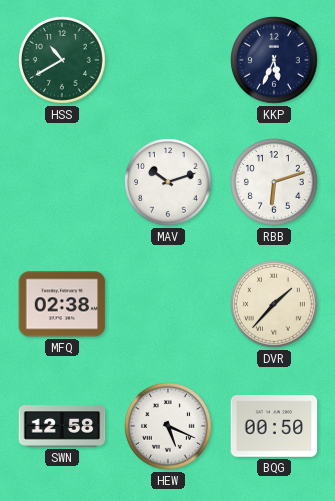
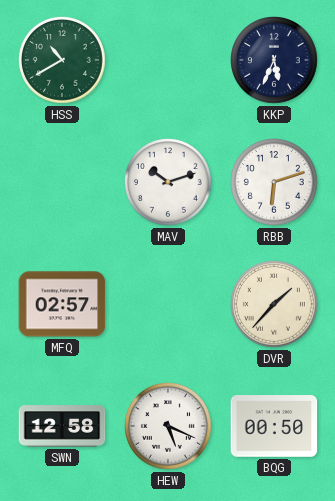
MFQ: 02:38 -> 02:57
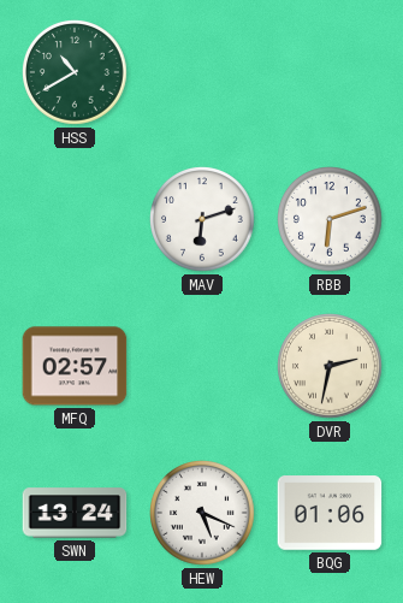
KKP: 5:34 -> none
MAV: 10:12 -> 6:12
DVR: 1:37 -> 2:32
SWN: 12:58 -> 13:24
BQG: 00:50 -> 01:06
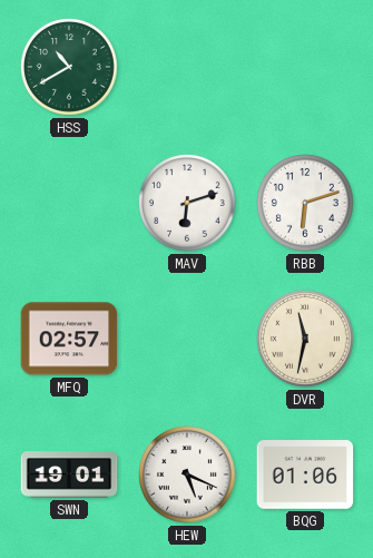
DVR: 2:32 -> 11:32
SWN: 13:24 -> 19:01
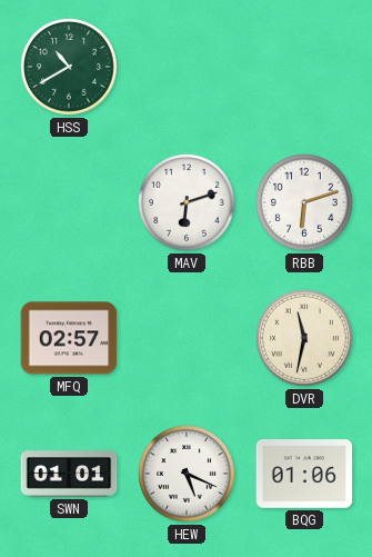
SWN: 19:01 -> 01:01
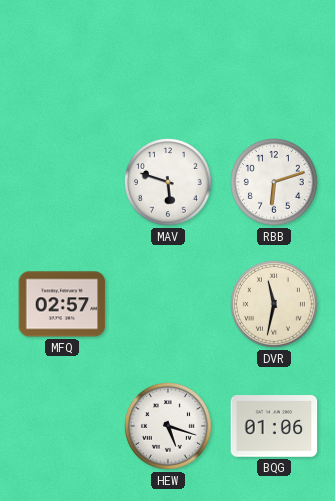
HSS: 10:40 -> none
MAV: 6:12 -> 5:48
SWN: 01:01 -> none
HEW: 5:19 -> 5:18
